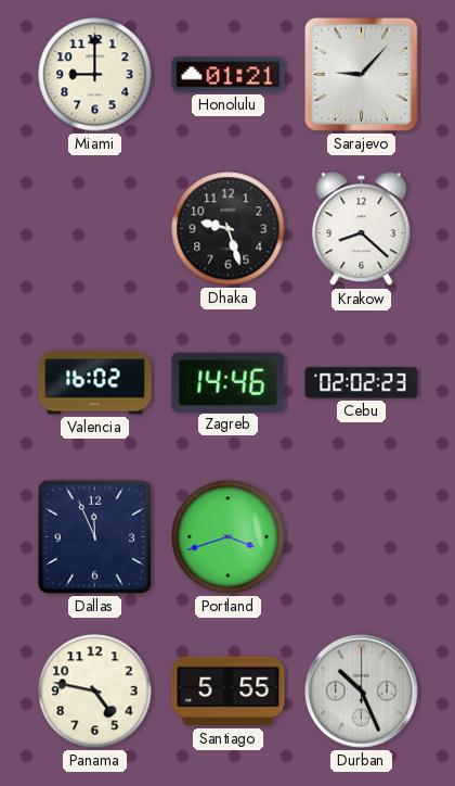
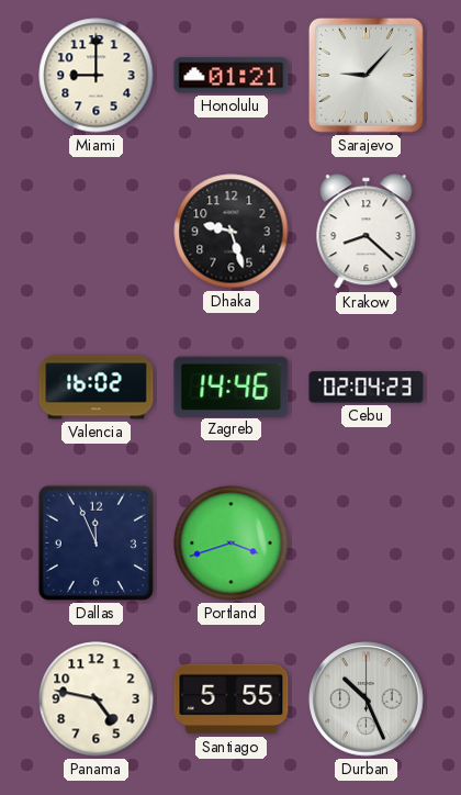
Cebu: 02:02 -> 02:04
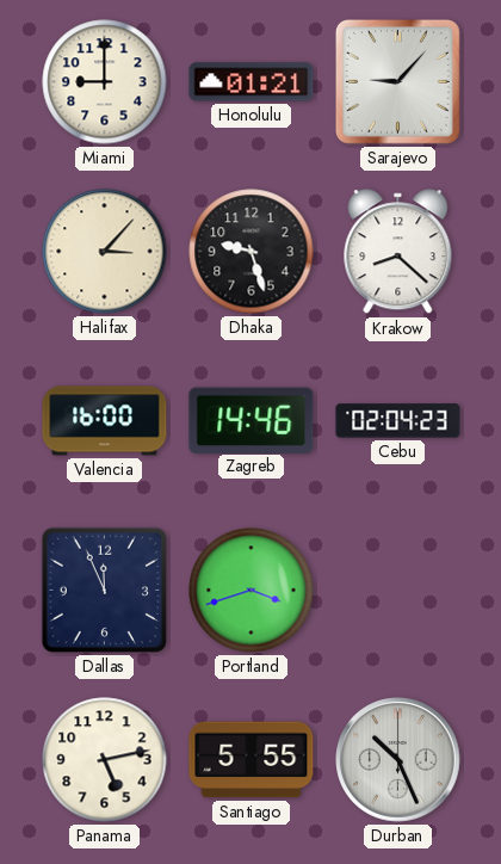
Halifax: none -> 3:07
Valencia: 16:02 -> 16:00
Panama: 4:47 -> 5:13
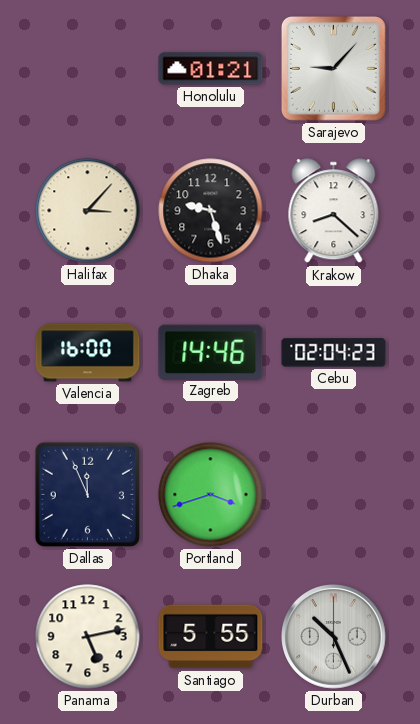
Miami: 9:00 -> none
